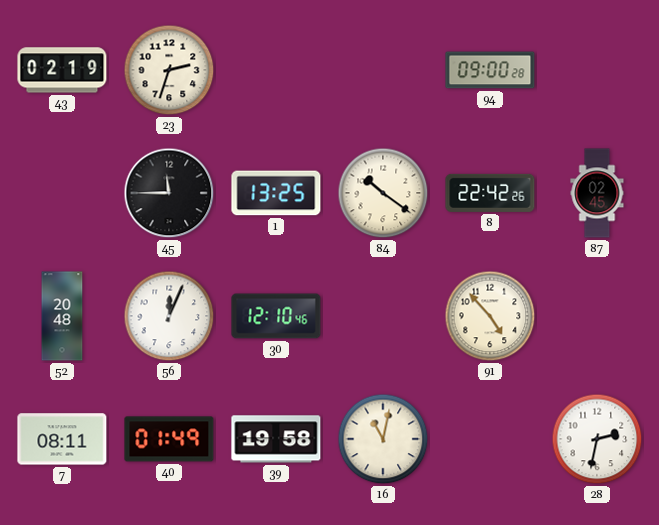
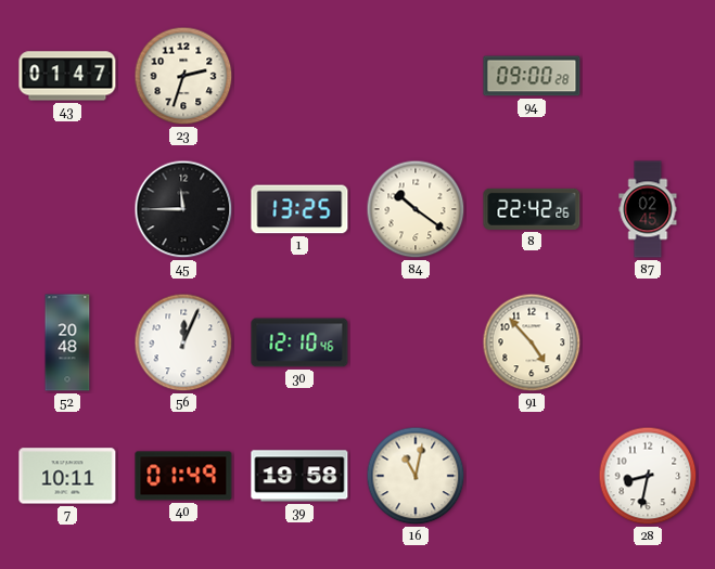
43: 02:19 -> 01:47
7: 08:11 -> 10:11
28: 2:32 -> 8:32
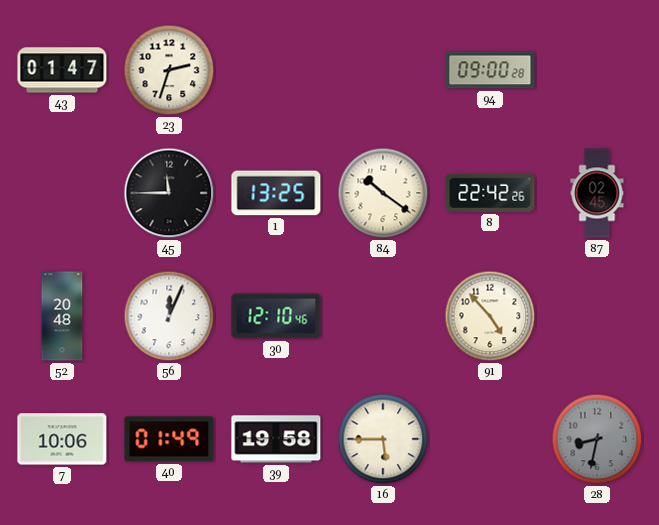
7: 10:11 -> 10:06
16: 11:02 -> 5:45
28 dial: white -> grey
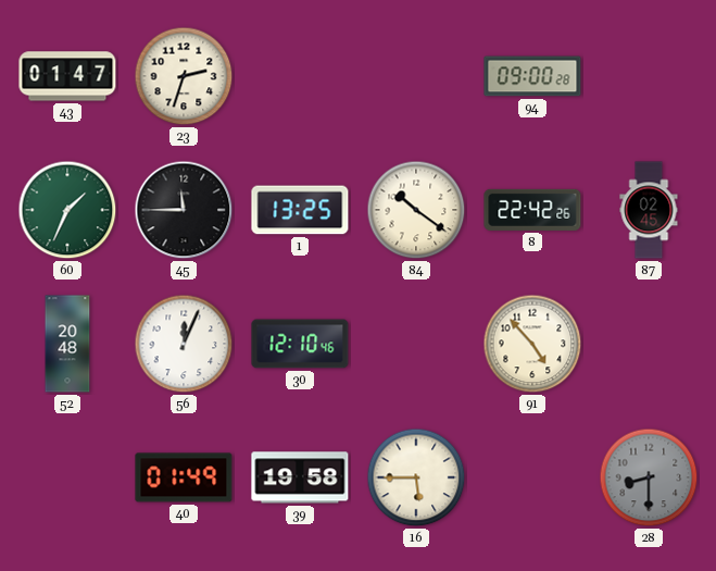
60: none -> 1:34
7: 10:06 -> none
28: 8:32 -> 8:30
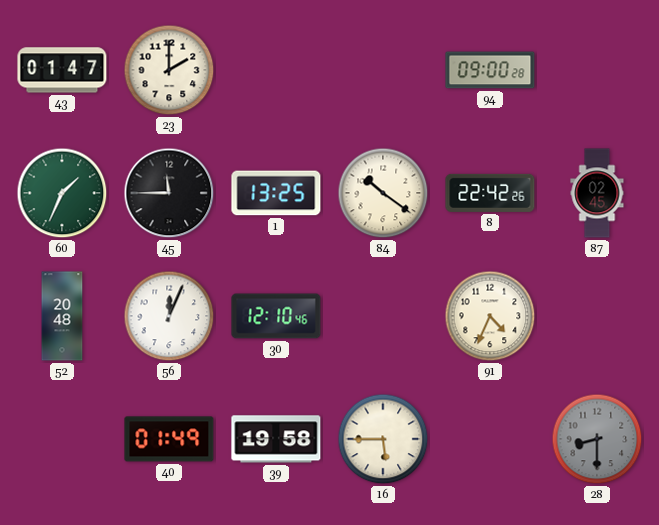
23: 2:33 -> 2:00
91: 4:53 -> 4:34
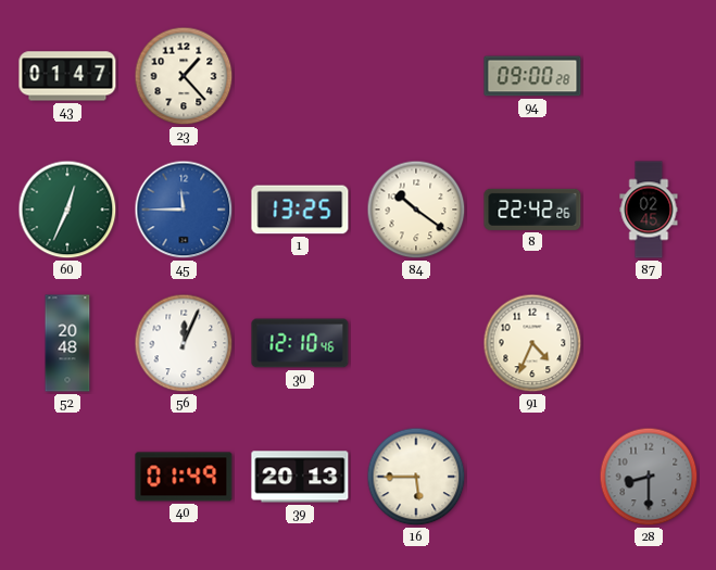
23: 2:00 -> 1:23
60: 1:34 -> 12:34
45 dial: black -> blue
39: 19:58 -> 20:13
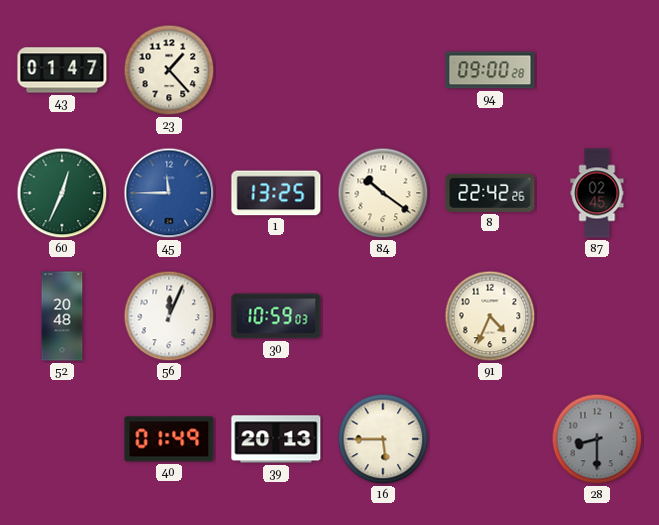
30: 12:10 -> 10:59
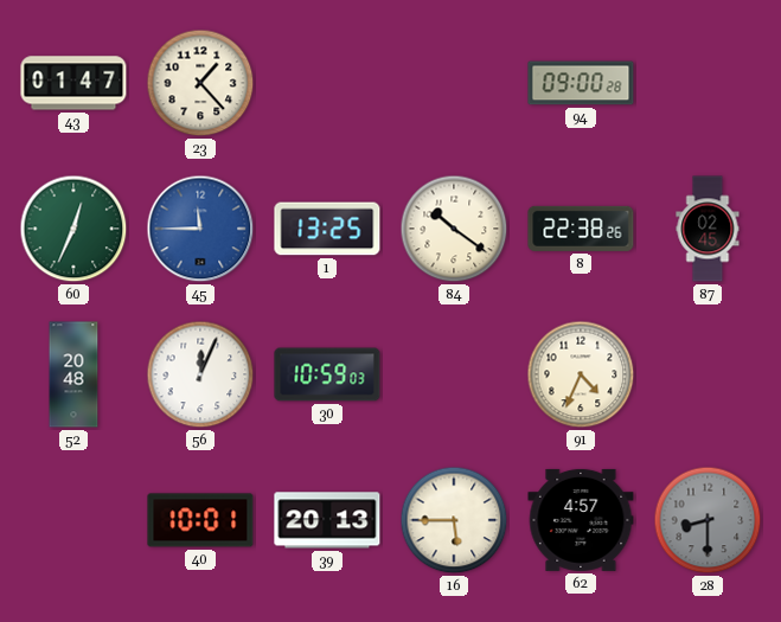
8: 22:42 -> 22:38
40: 01:49 -> 10:01
62: none -> 4:57
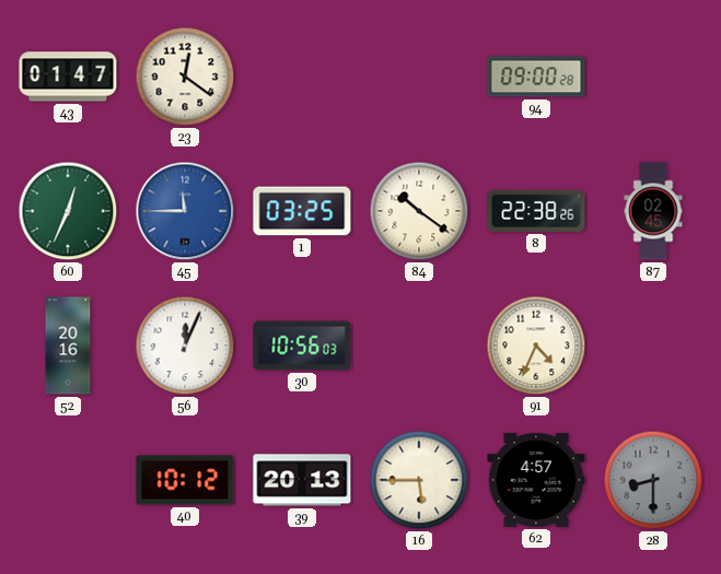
23: 1:23 -> 12:21
1: 13:25 -> 03:25
52: 20:48 -> 20:16
30: 10:59 -> 10:56
40: 10:01 -> 10:12
